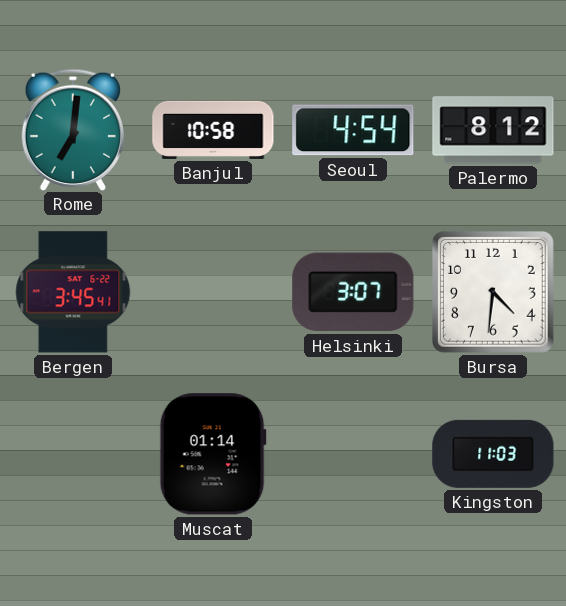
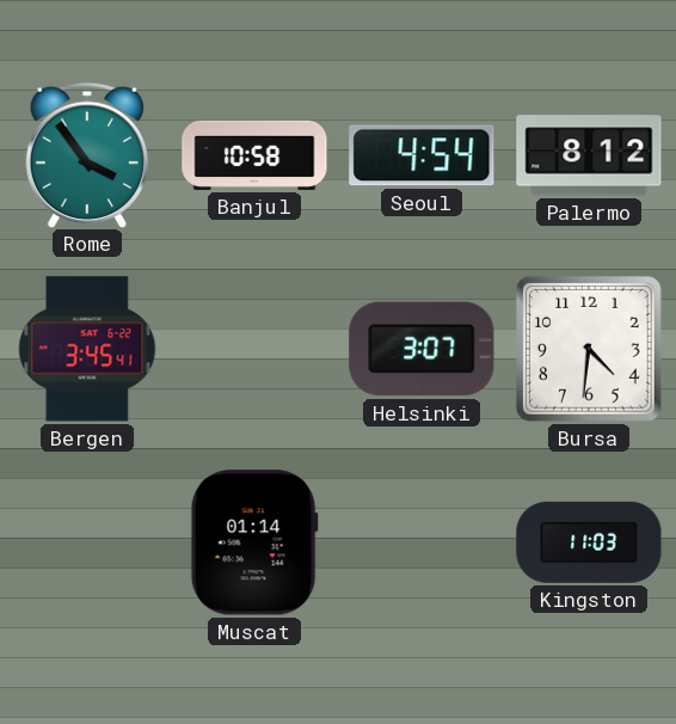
Rome: 7:01 -> 3:54
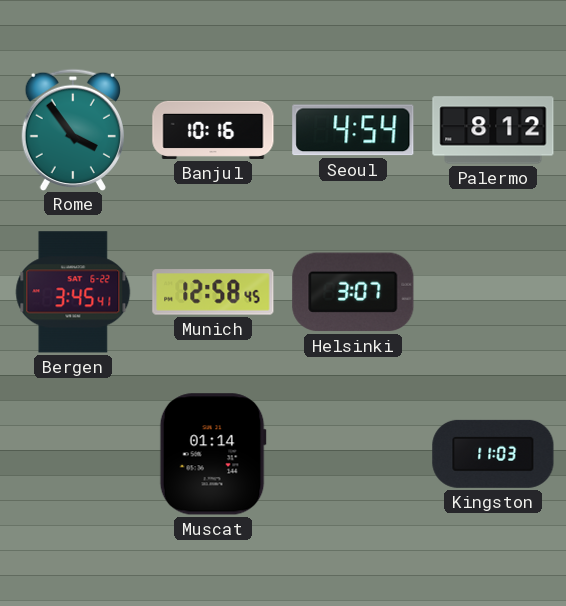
Banjul: 10:58 -> 10:16
Munich: none -> 12:58
Bursa: 4:31 -> none
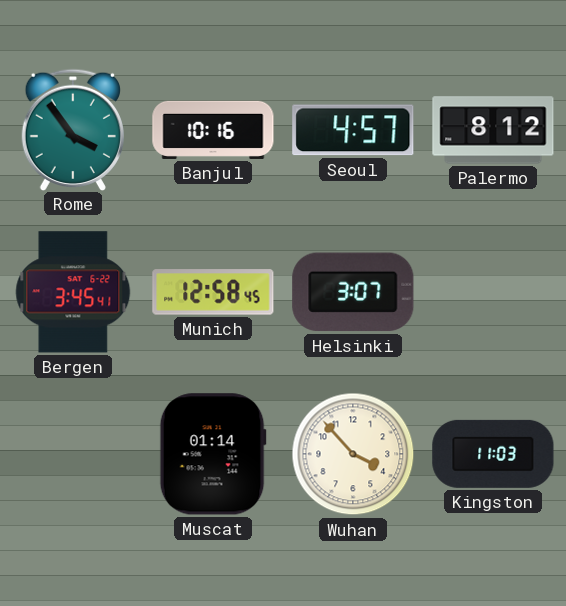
Seoul: 4:54 -> 4:57
Wuhan: none -> 3:53
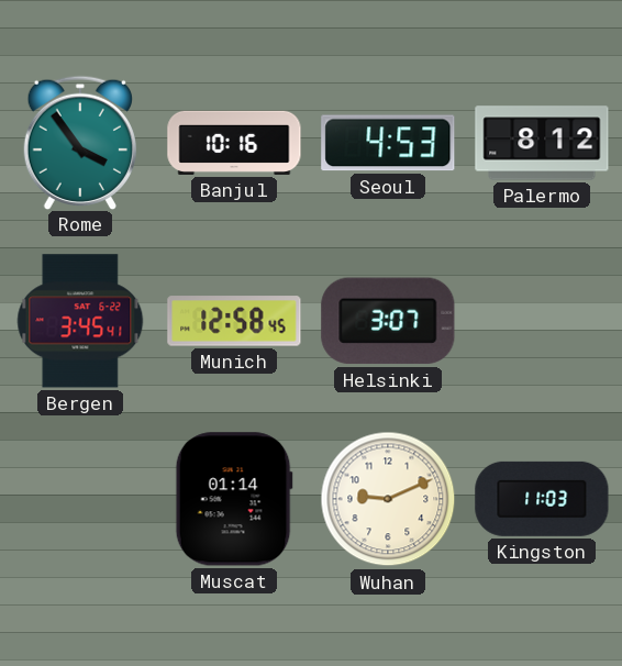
Seoul: 4:57 -> 4:53
Wuhan: 3:53 -> 9:11
